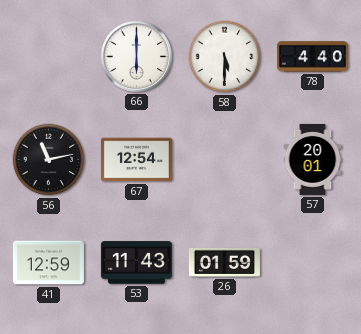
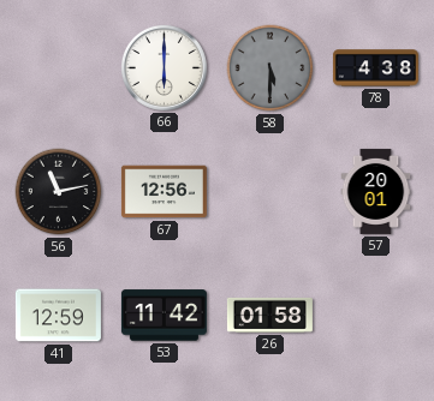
58 dial: white -> grey
78: 4:40 -> 4:38
67: 12:54 -> 12:56
53: 11:43 -> 11:42
26: 01:59 -> 01:58
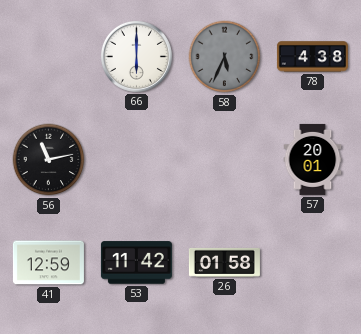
58: 5:30 -> 5:34
67: 12:56 -> none
